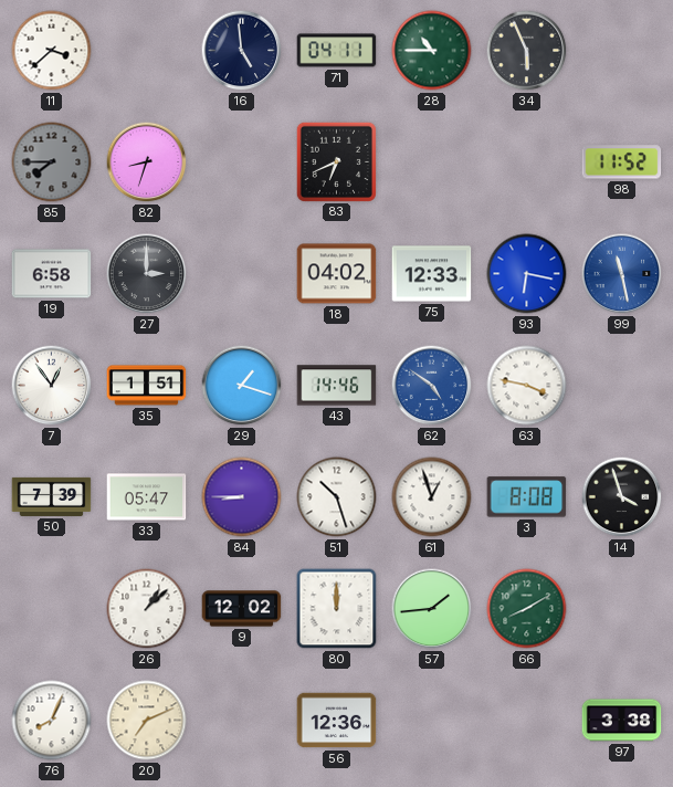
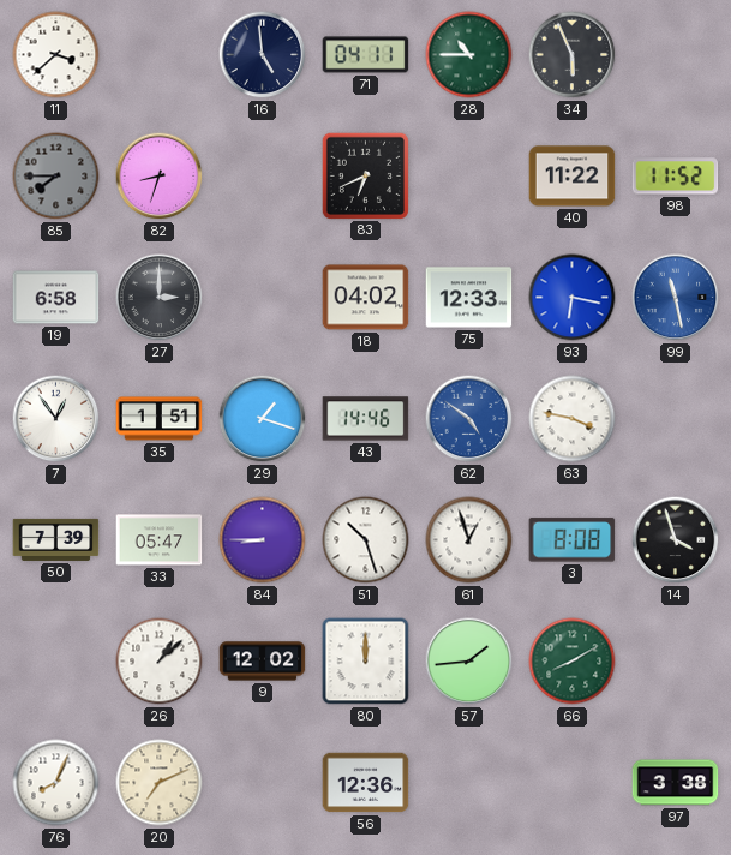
40: none -> 11:22
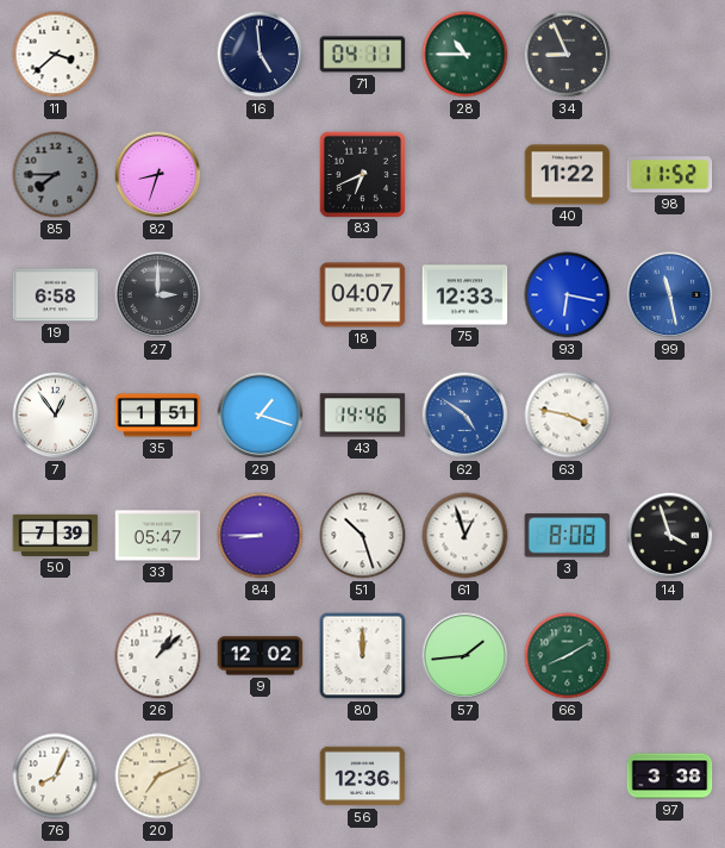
34: 5:56 -> 8:56
18: 04:02 -> 04:07
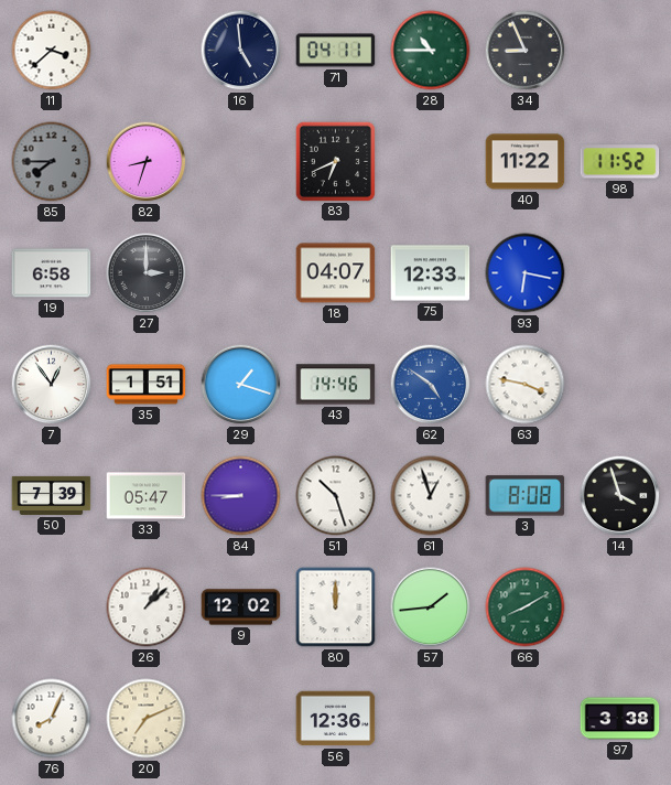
99: 11:28 -> none
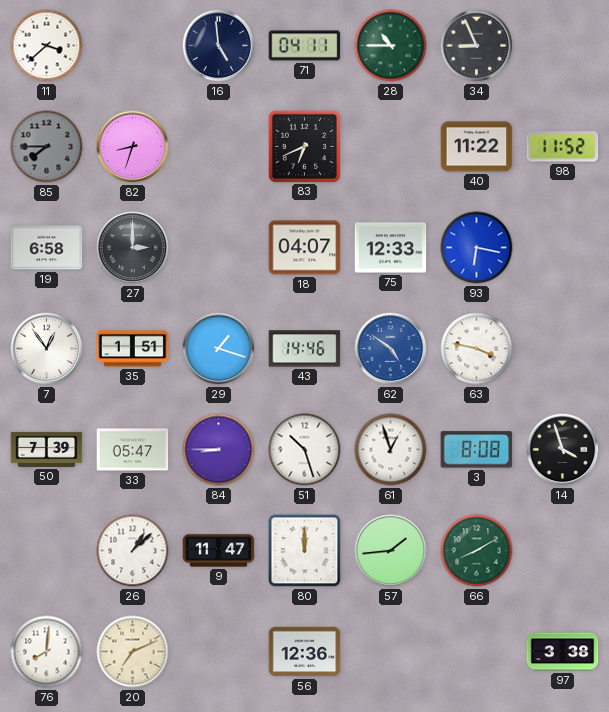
9: 12:02 -> 11:47
76: 8:04 -> 8:01
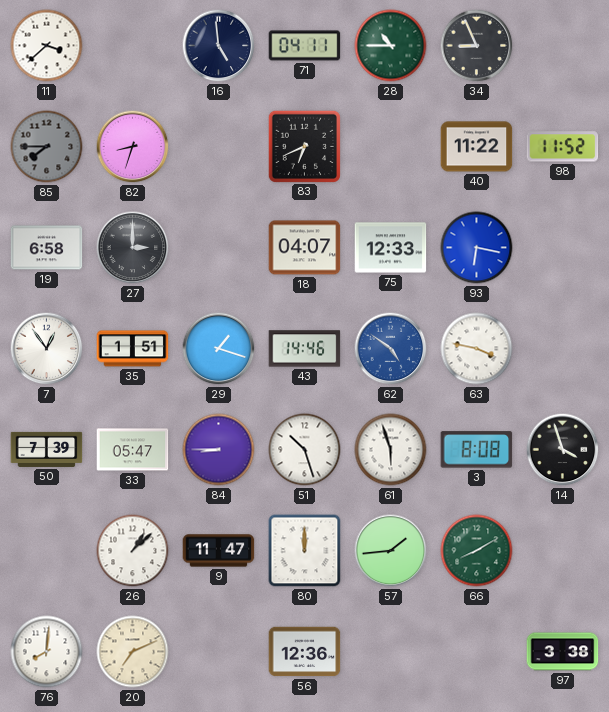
61: 12:57 -> 5:57
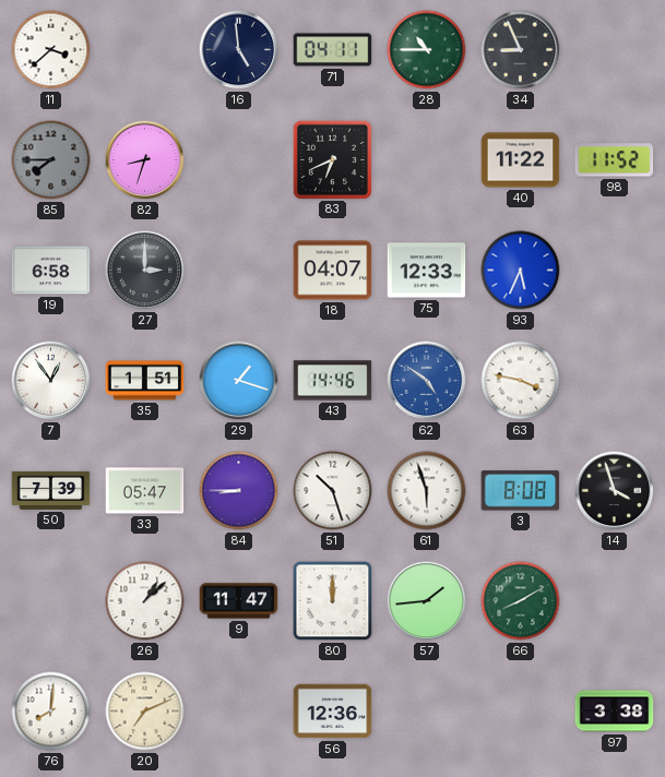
93: 6:17 -> 5:34
